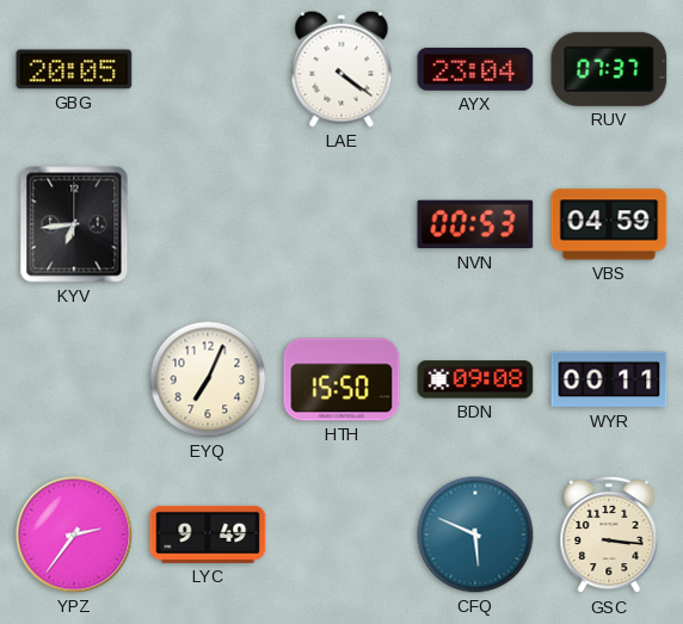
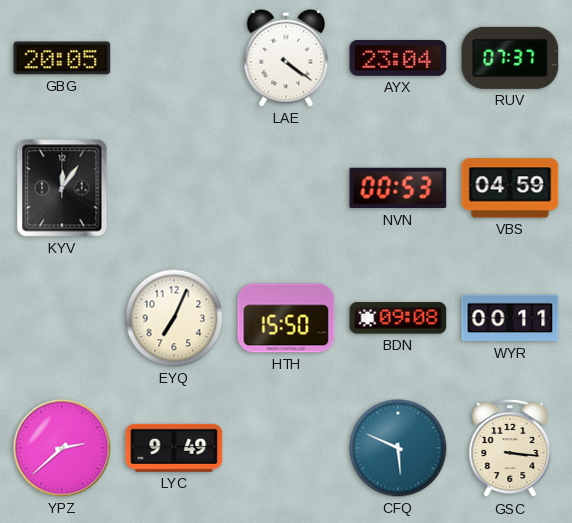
KYV: 6:44 -> 12:06
YPZ: 2:36 -> 2:38
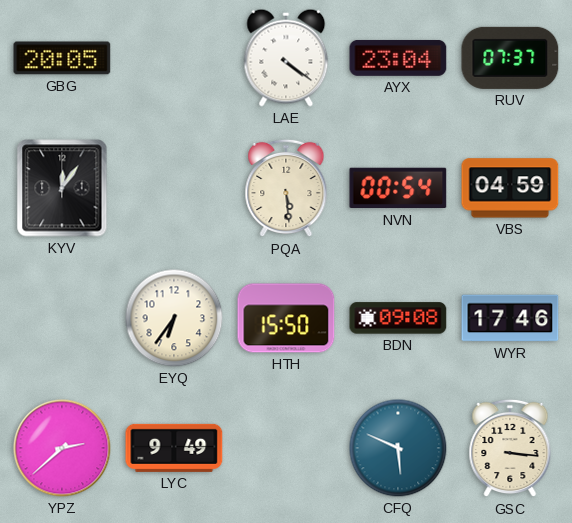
PQA: none -> 5:29
NVN: 00:53 -> 00:54
EYQ: 7:04 -> 6:36
WYR: 00:11 -> 17:46
